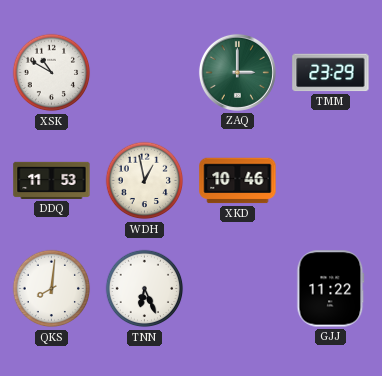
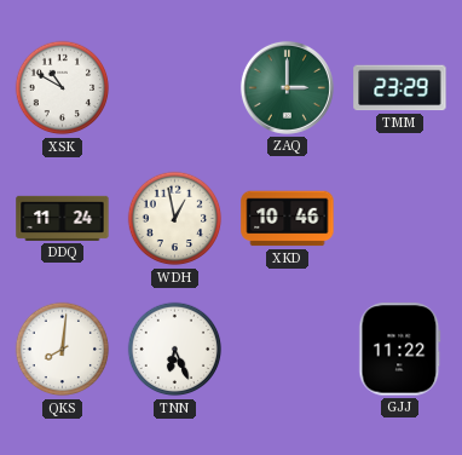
DDQ: 11:53 -> 11:24
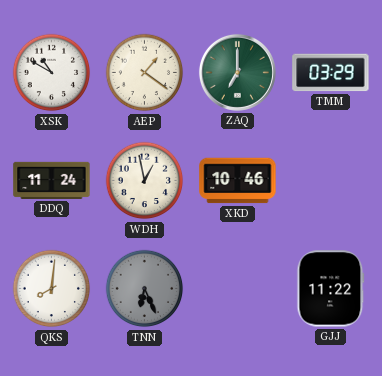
AEP: none -> 1:21
ZAQ: 3:00 -> 7:00
TMM: 23:29 -> 03:29
TNN dial: white -> grey
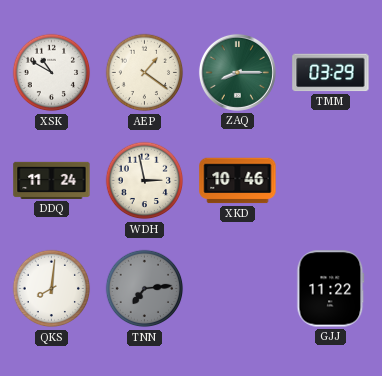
ZAQ: 7:00 -> 8:15
WDH: 12:58 -> 2:58
TNN: 6:26 -> 7:14
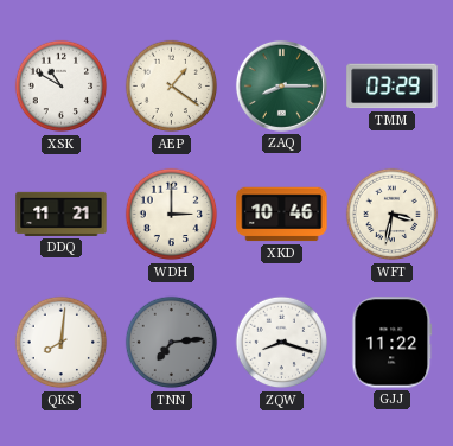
DDQ: 11:24 -> 11:21
WDH: 2:58 -> 3:00
WFT: none -> 3:32
ZQW: none -> 8:18
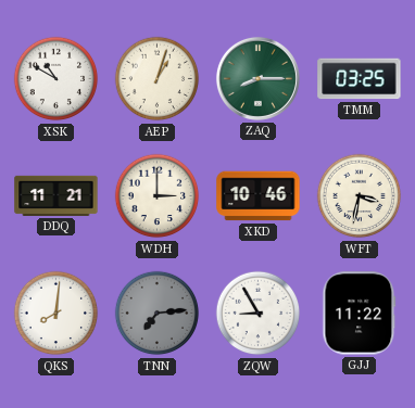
AEP: 1:21 -> 1:03
TMM: 03:29 -> 03:25
ZQW: 8:18 -> 8:55
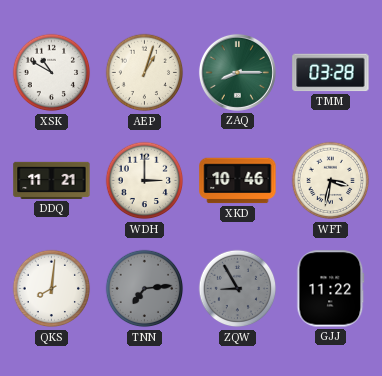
TMM: 03:25 -> 03:28
ZQW dial: white -> grey
